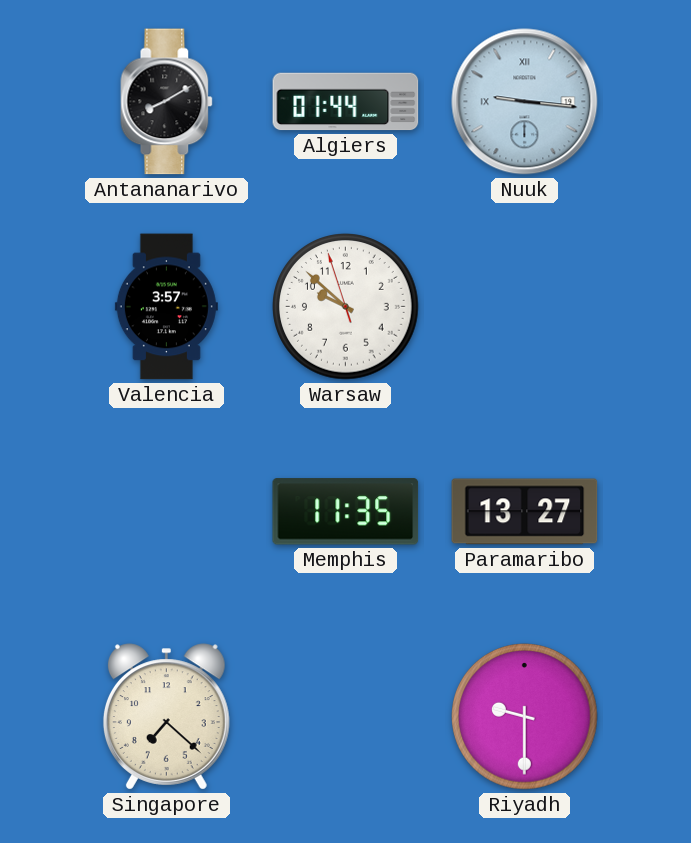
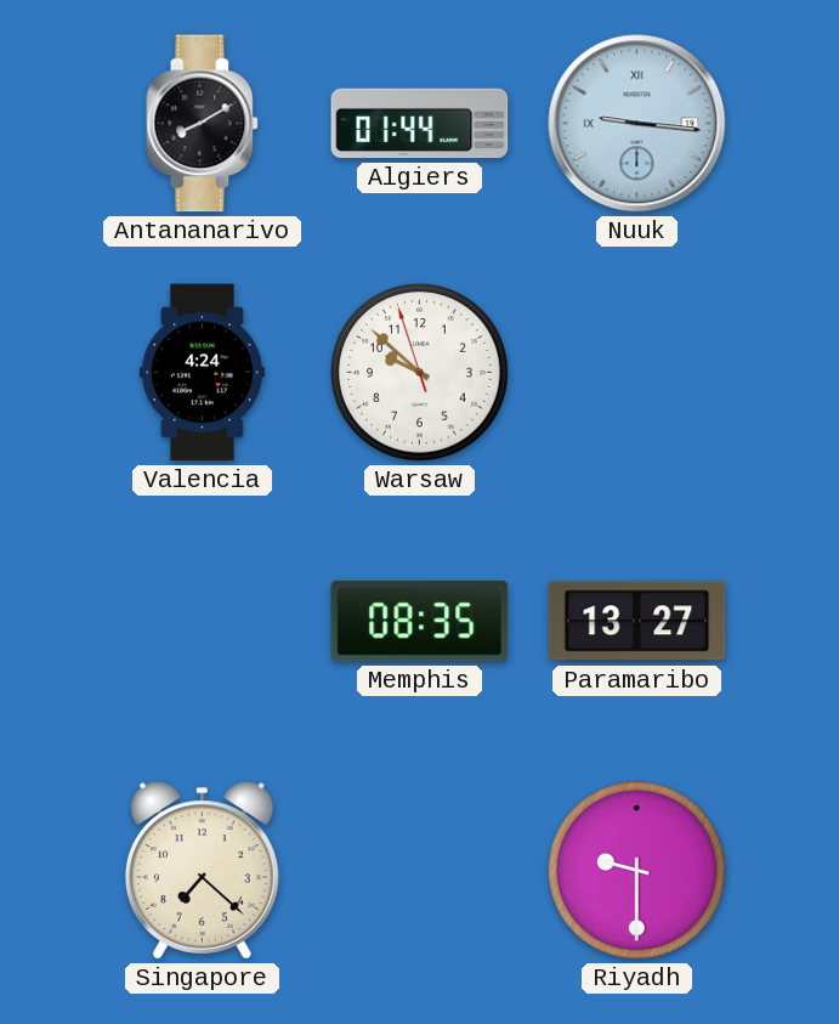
Valencia: 3:57 -> 4:24
Memphis: 11:35 -> 08:35
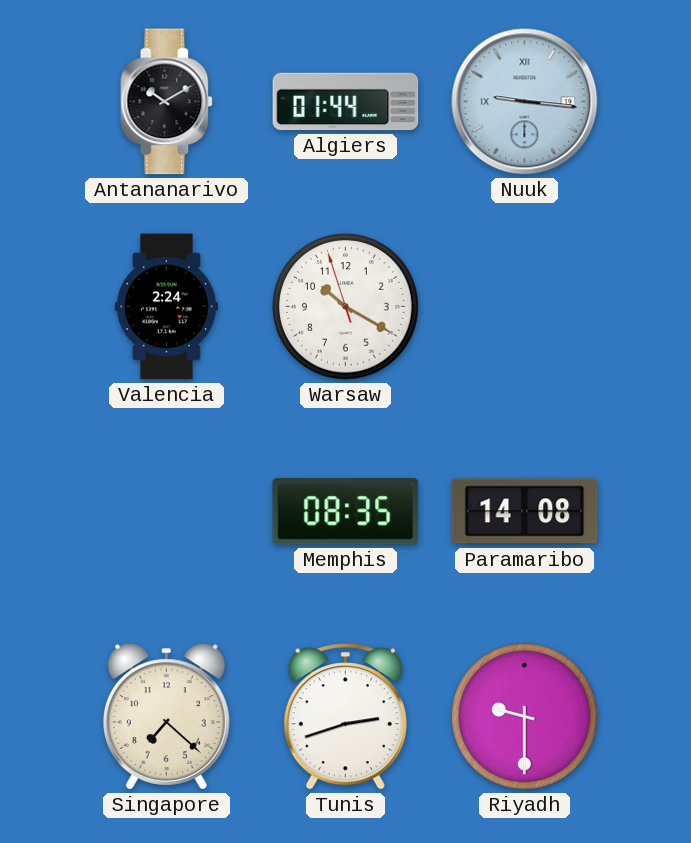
Antananarivo: 8:10 -> 10:10
Valencia: 4:24 -> 2:24
Warsaw: 9:51 -> 10:19
Paramaribo: 13:27 -> 14:08
Tunis: none -> 2:42
